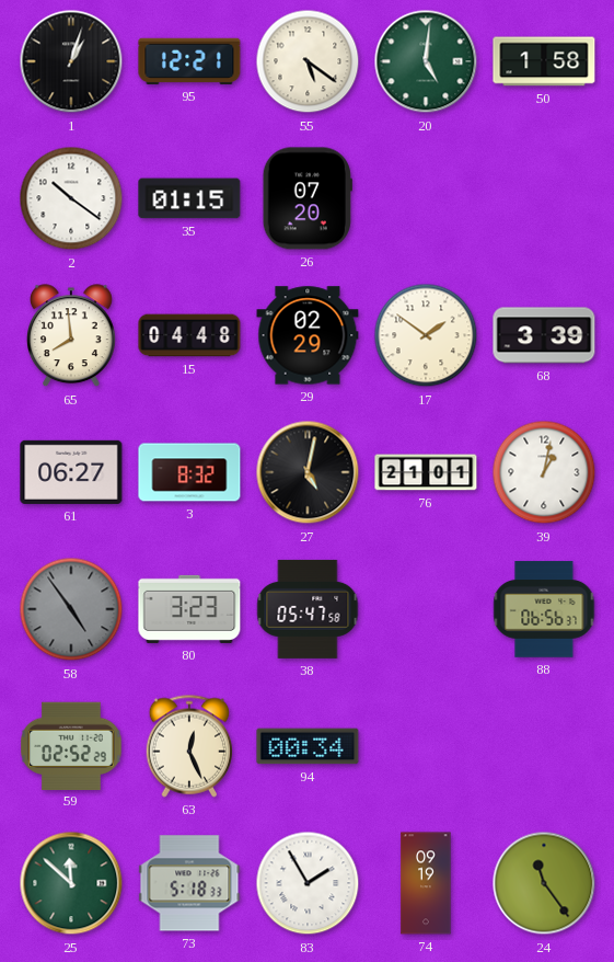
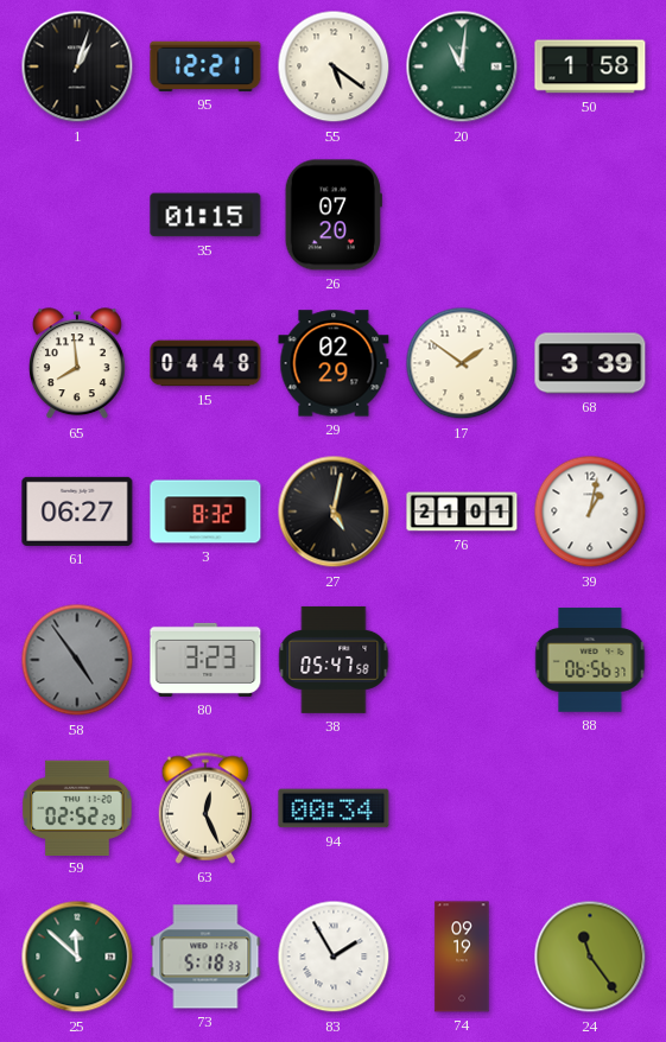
20: 5:01 -> 11:01
2: 10:21 -> none
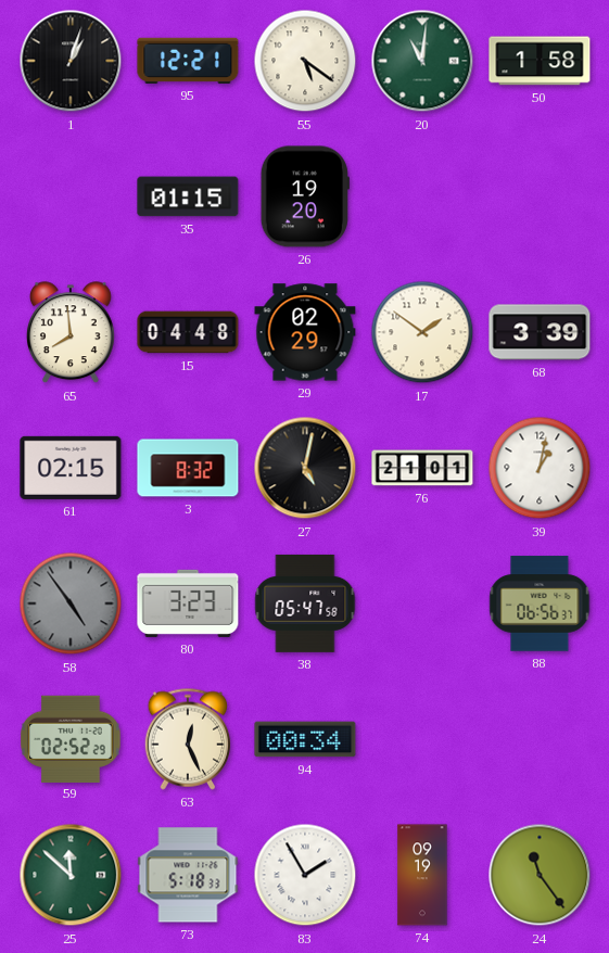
26: 07:20 -> 19:20
61: 06:27 -> 02:15
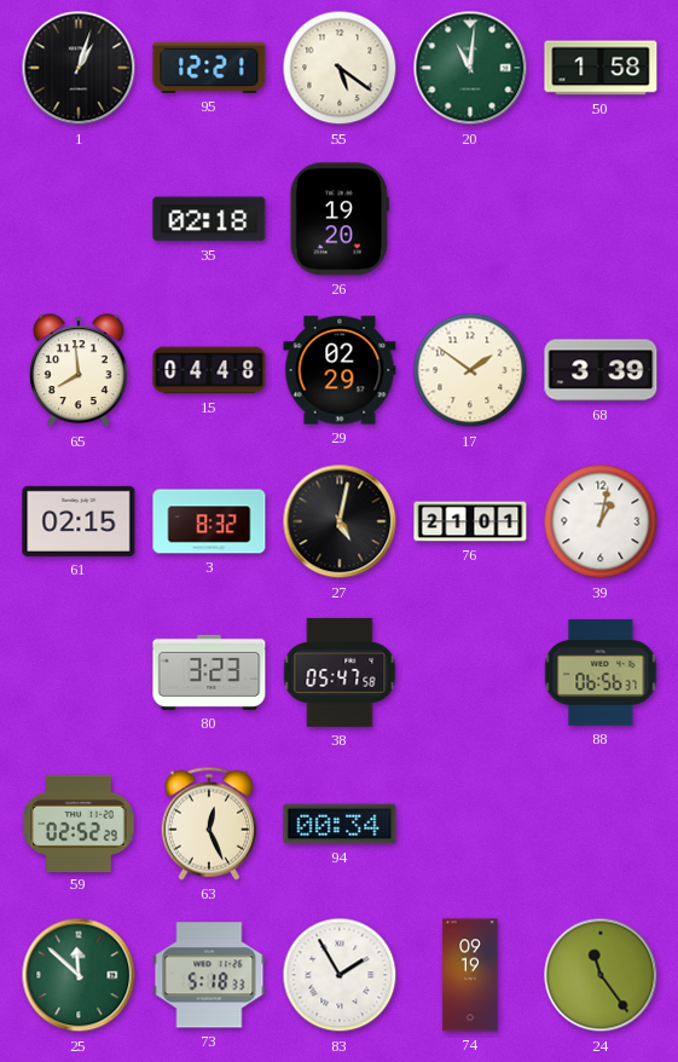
35: 01:15 -> 02:18
58: 4:54 -> none
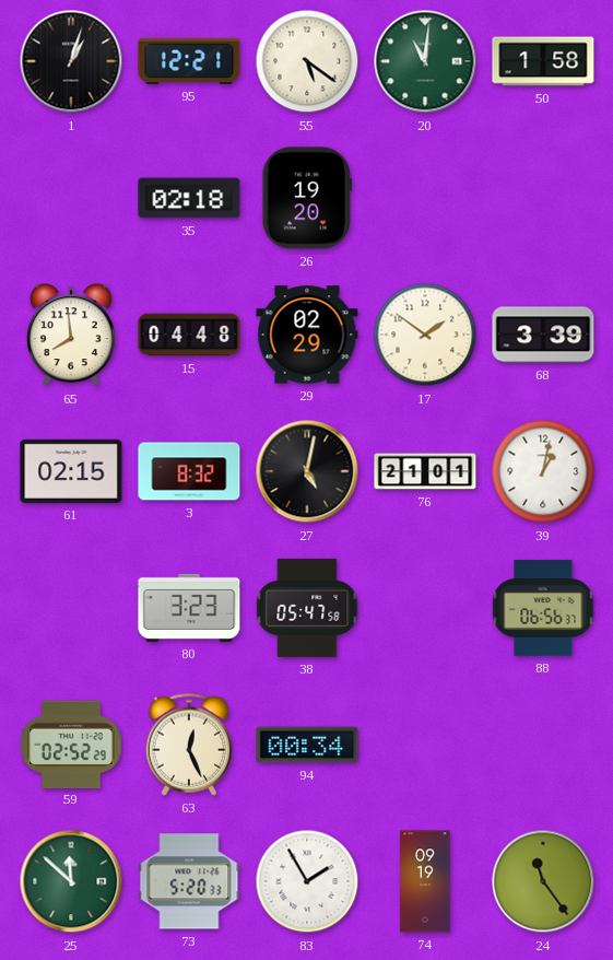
73: 5:18 -> 5:20
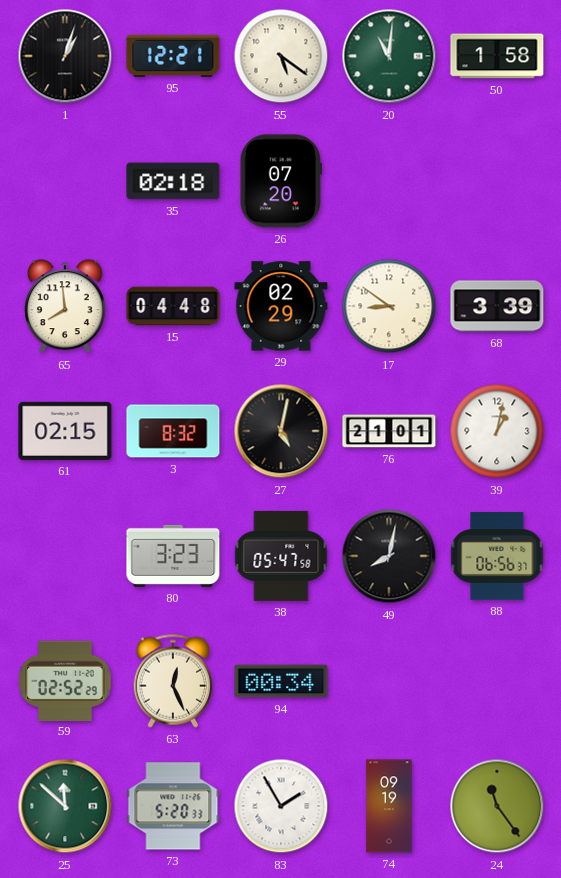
26: 19:20 -> 07:20
17: 1:51 -> 8:51
49: none -> 8:02
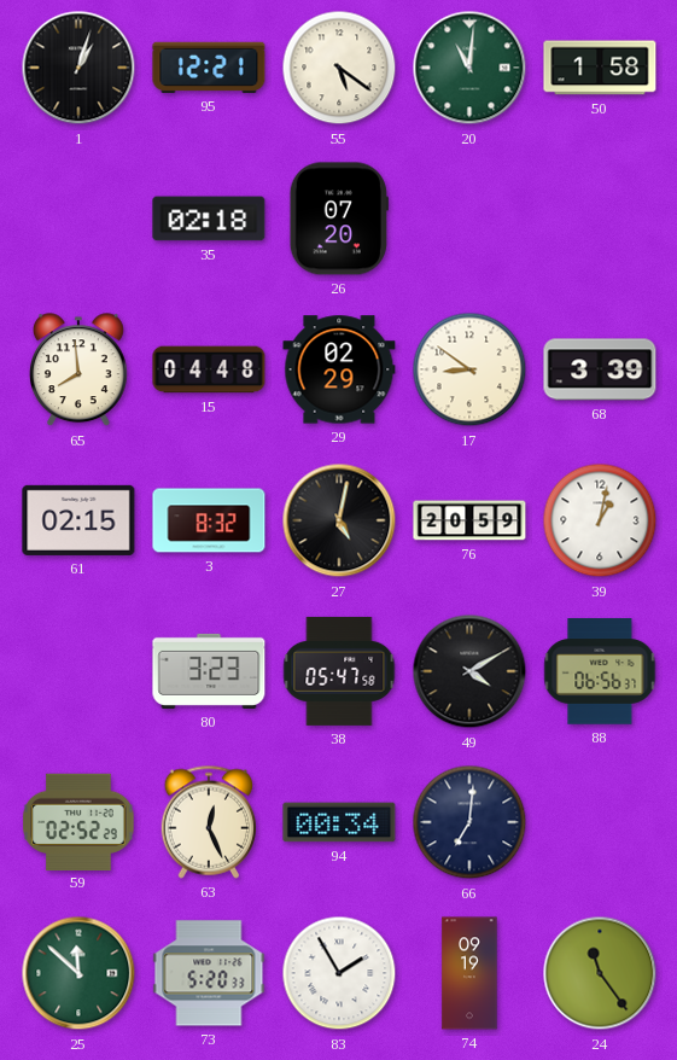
76: 21:01 -> 20:59
49: 8:02 -> 4:10
66: none -> 7:01
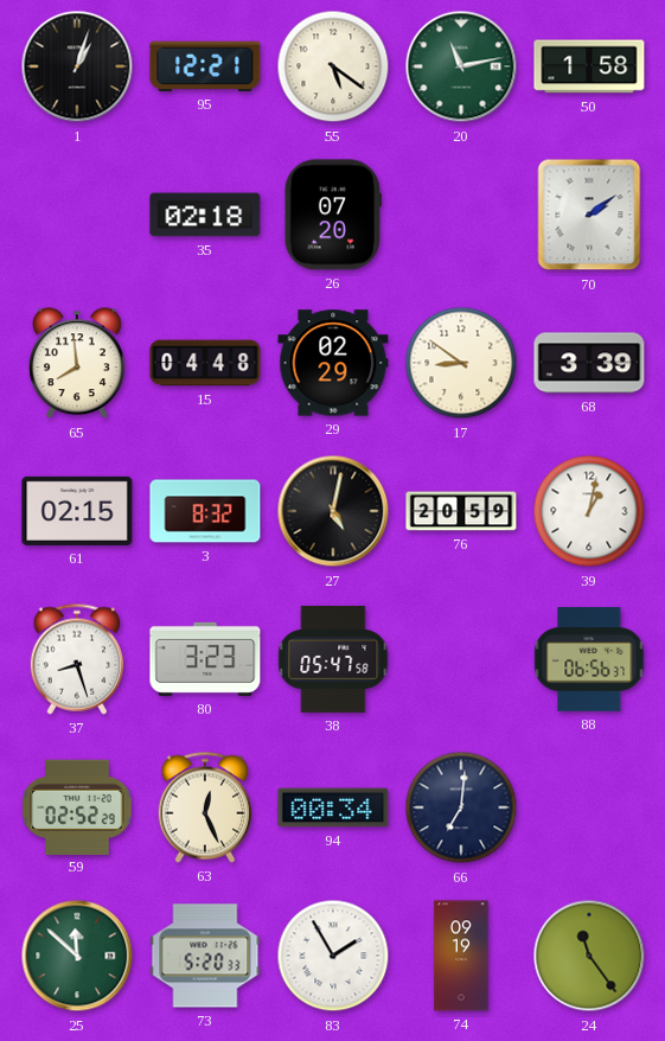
20: 11:01 -> 11:13
70: none -> 2:09
37: none -> 8:27
49: 4:10 -> none
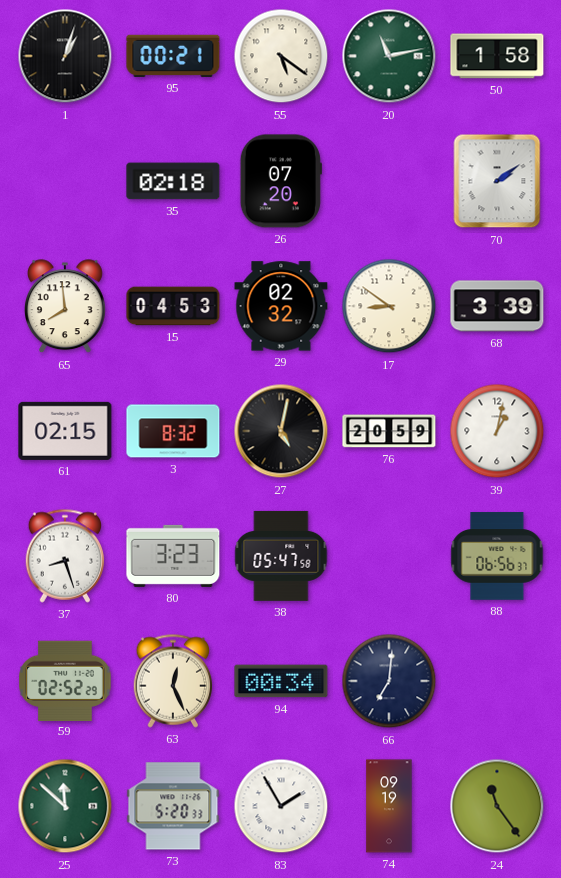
95: 12:21 -> 00:21
15: 04:48 -> 04:53
29: 02:29 -> 02:32
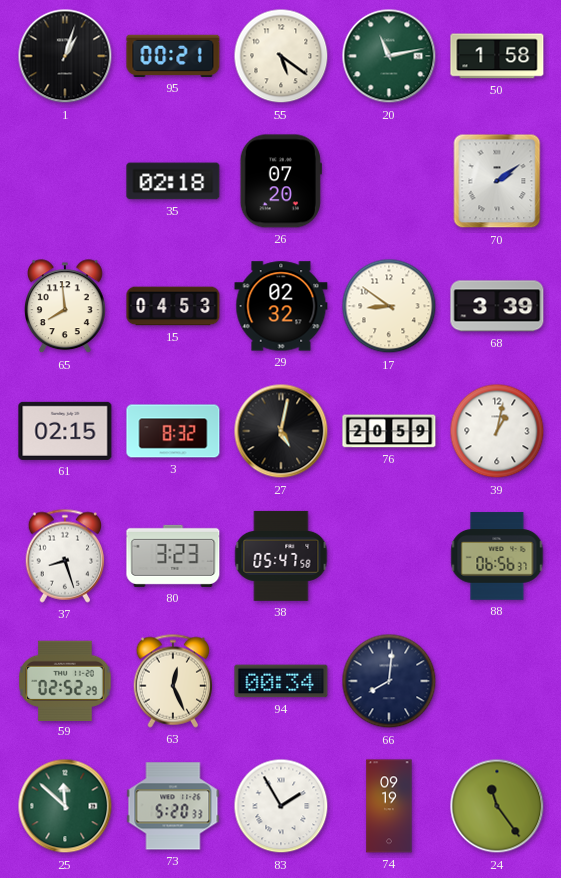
66: 7:01 -> 8:01
